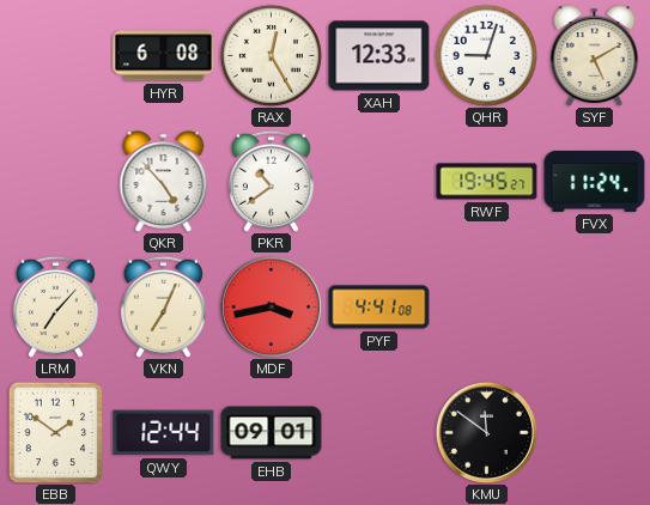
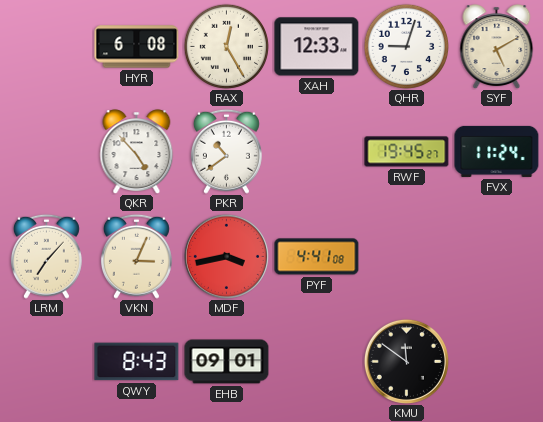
VKN: 7:04 -> 3:04
EBB: 1:51 -> none
QWY: 12:44 -> 8:43
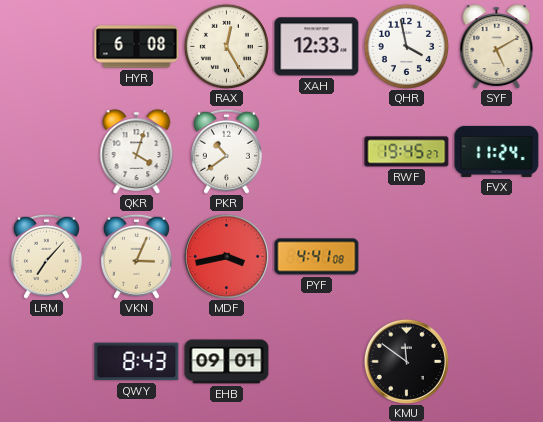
QHR: 9:03 -> 3:58
QKR: 4:53 -> 4:03
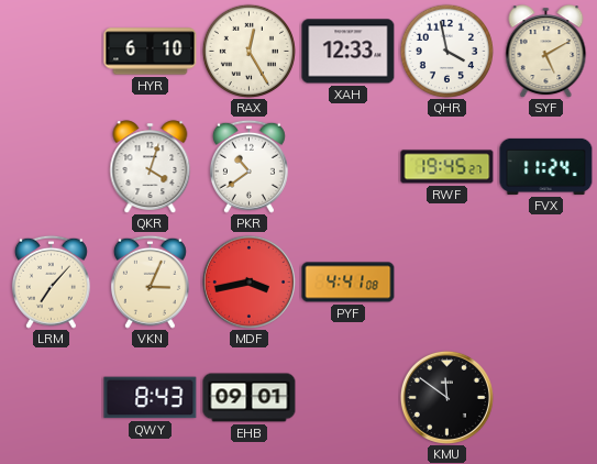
HYR: 6:08 -> 6:10
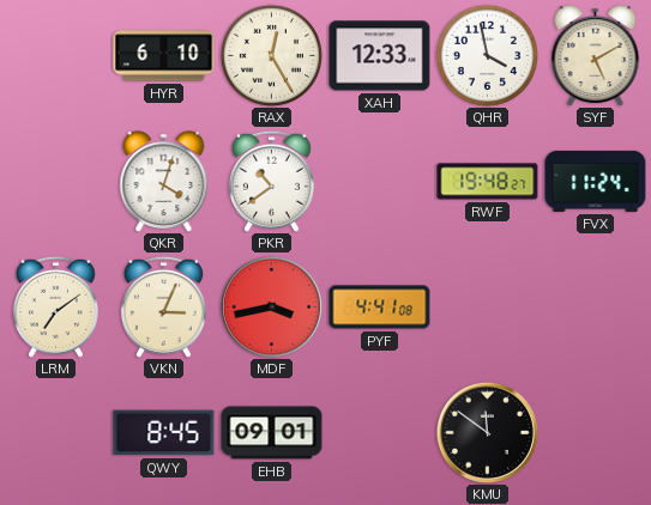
RWF: 19:45 -> 19:48
LRM: 7:07 -> 7:09
QWY: 8:43 -> 8:45
